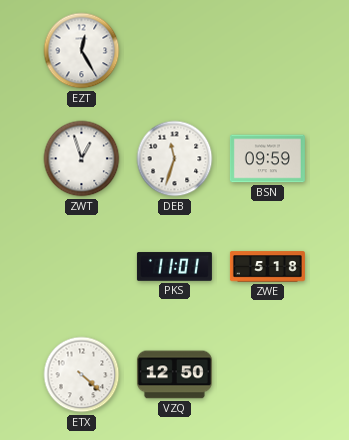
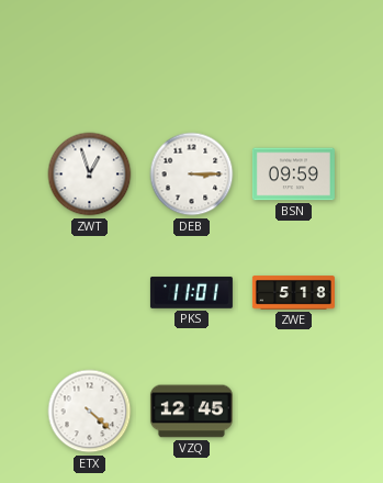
EZT: 12:25 -> none
DEB: 11:33 -> 3:15
VZQ: 12:50 -> 12:45
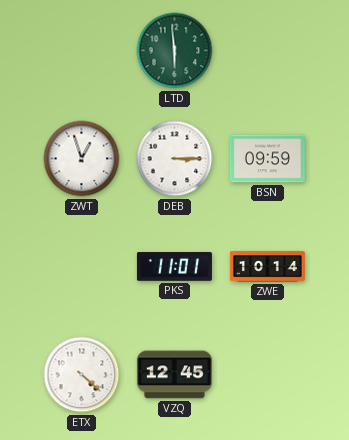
LTD: none -> 5:59
ZWE: 5:18 -> 10:14
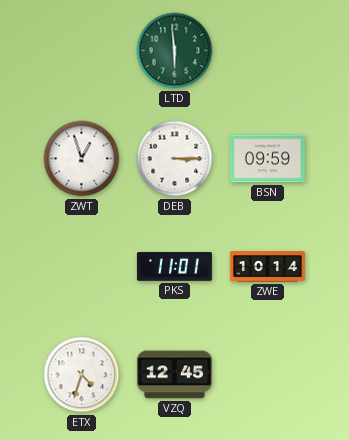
ETX: 4:22 -> 4:33
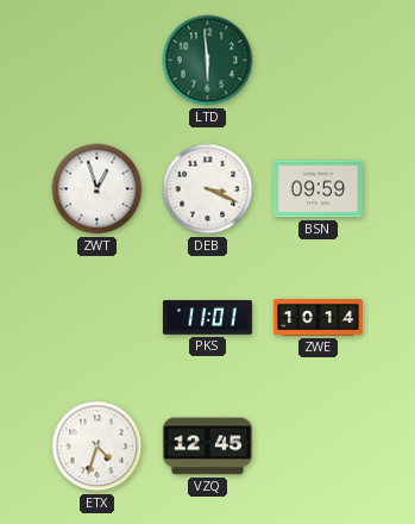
DEB: 3:15 -> 3:19
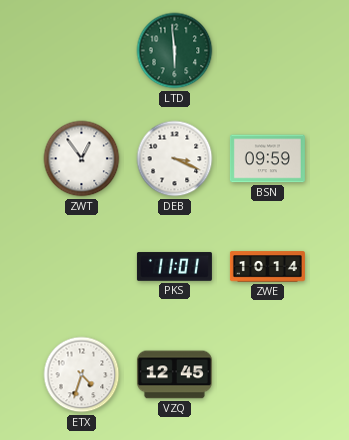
ZWT: 12:57 -> 12:54
